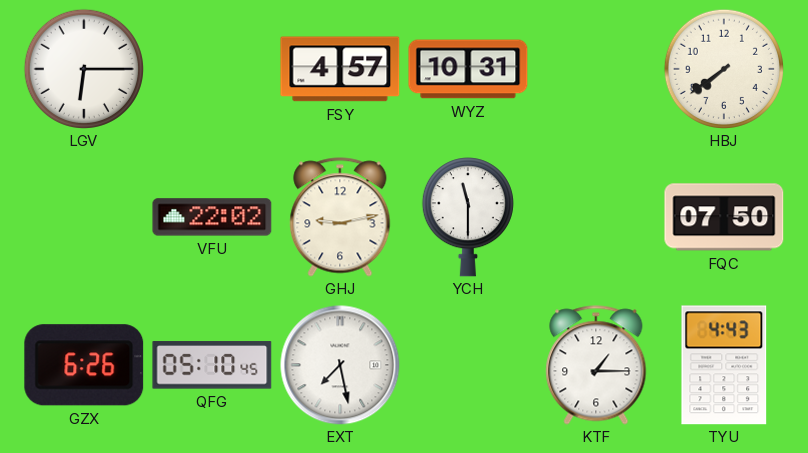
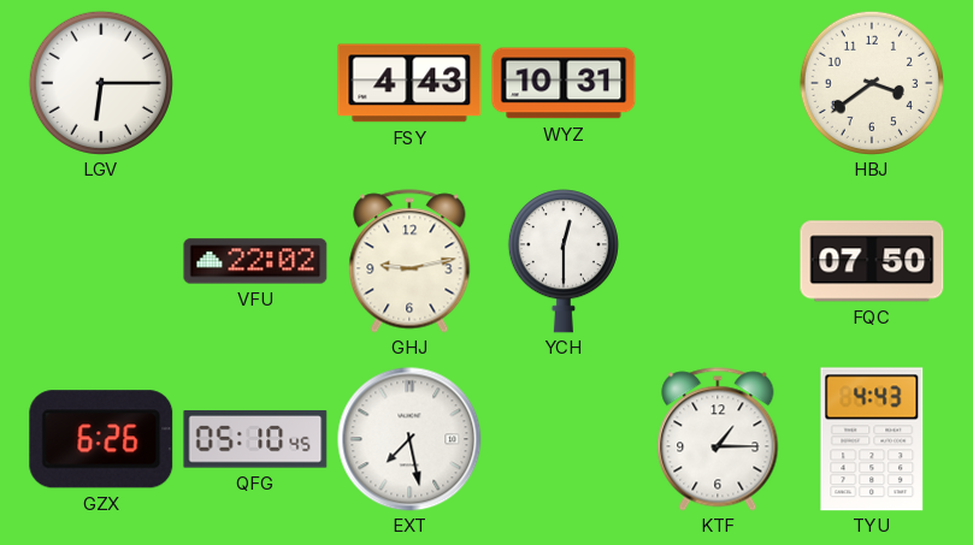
FSY: 4:57 -> 4:43
HBJ: 7:39 -> 3:39
YCH: 11:30 -> 12:30
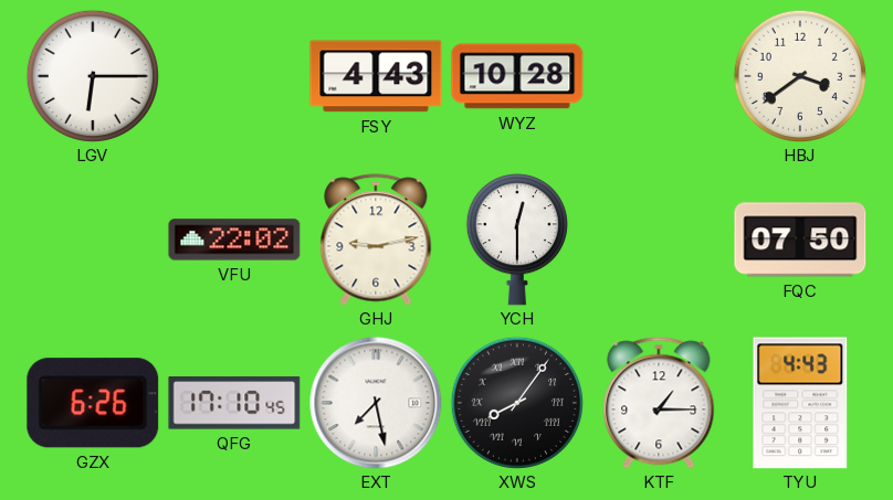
WYZ: 10:31 -> 10:28
QFG: 05:10 -> 17:10
XWS: none -> 8:06
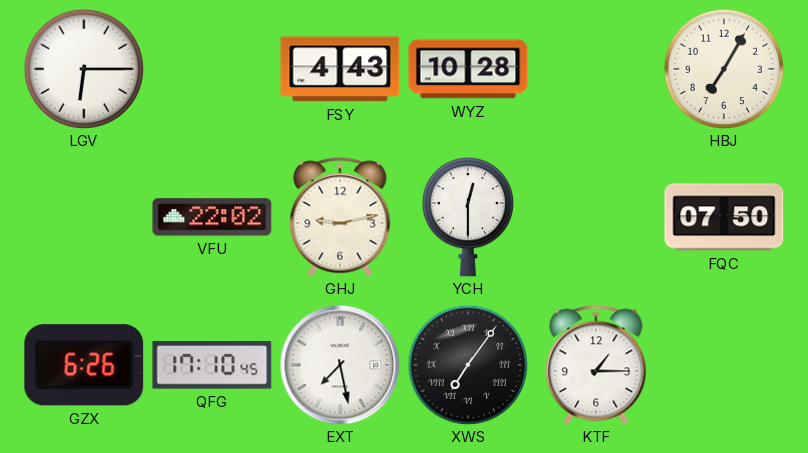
HBJ: 3:39 -> 7:05
XWS: 8:06 -> 7:06
TYU: 4:43 -> none
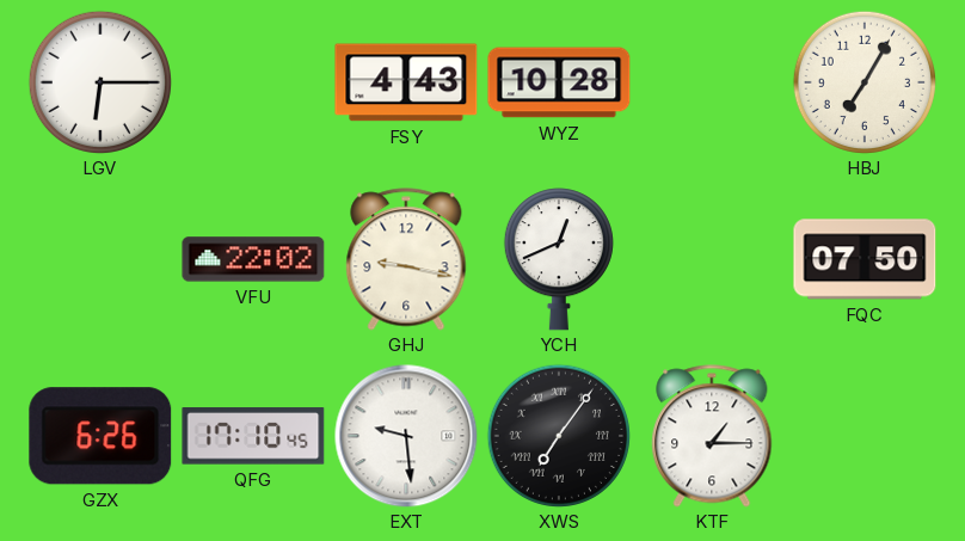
GHJ: 9:13 -> 9:17
YCH: 12:30 -> 12:41
EXT: 7:28 -> 9:29
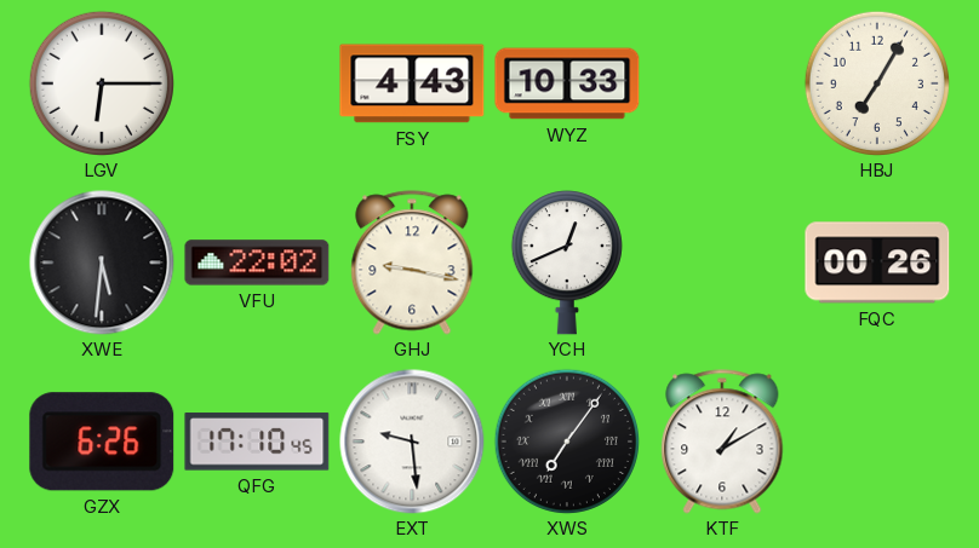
WYZ: 10:28 -> 10:33
XWE: none -> 5:31
FQC: 07:50 -> 00:26
KTF: 1:15 -> 1:10
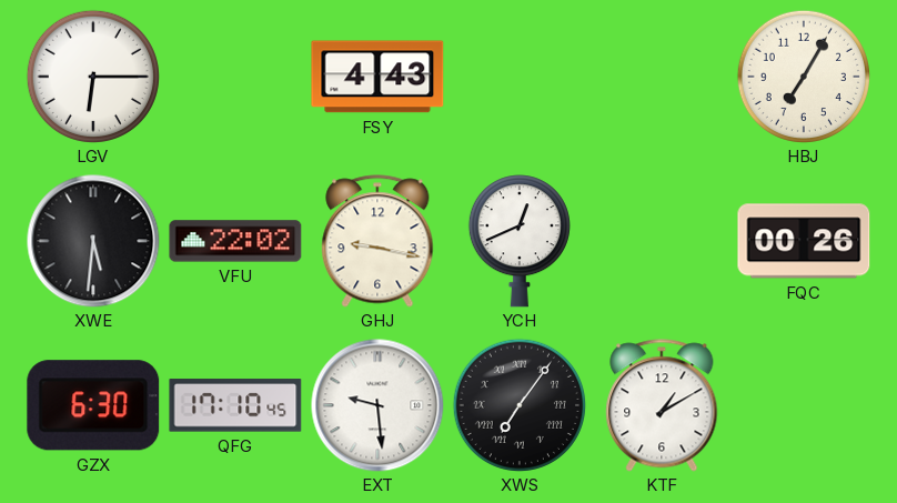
WYZ: 10:33 -> none
GZX: 6:26 -> 6:30
